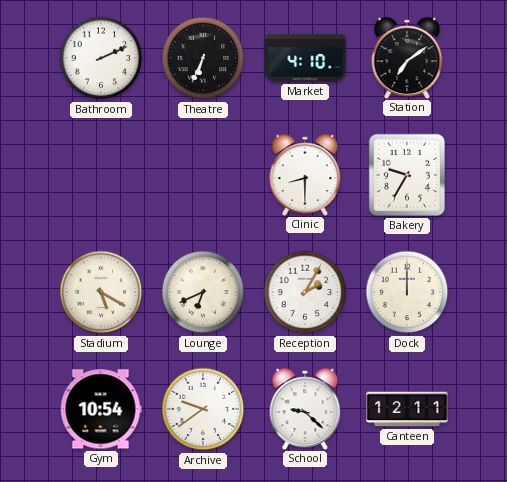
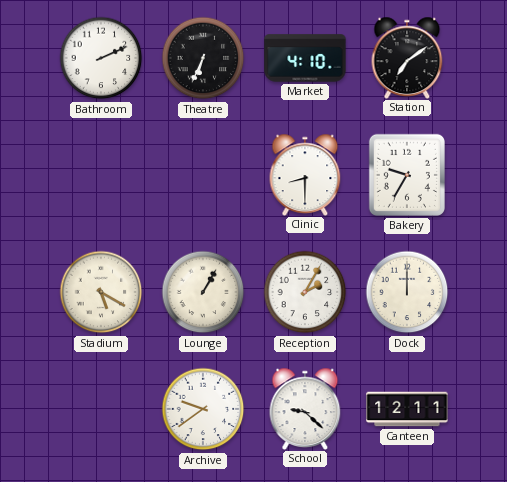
Lounge: 6:41 -> 1:05
Gym: 10:54 -> none
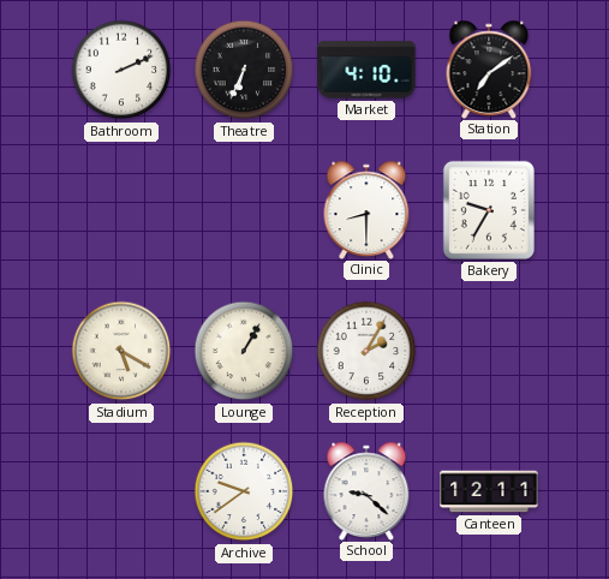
Dock: 12:00 -> none
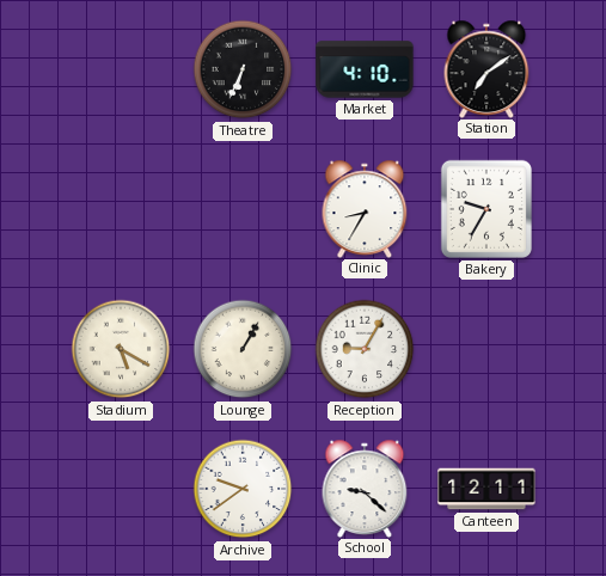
Bathroom: 2:11 -> none
Clinic: 8:30 -> 8:35
Reception: 2:05 -> 9:05
